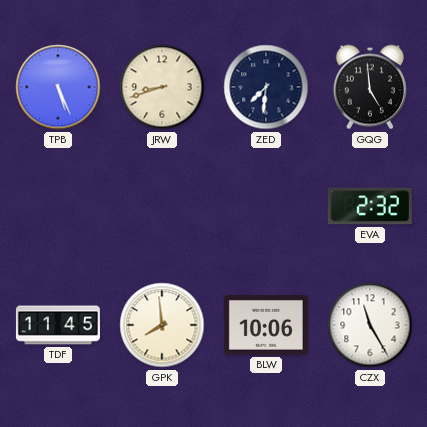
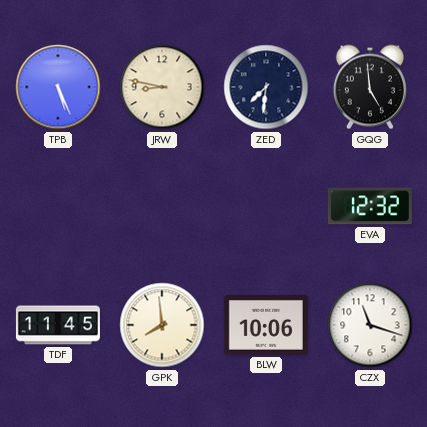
JRW: 8:42 -> 8:47
EVA: 2:32 -> 12:32
CZX: 11:25 -> 11:18
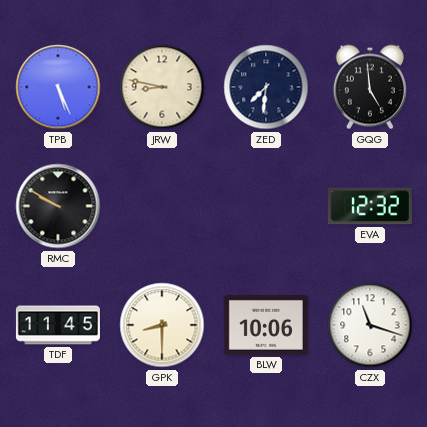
RMC: none -> 9:50
GPK: 7:59 -> 8:30
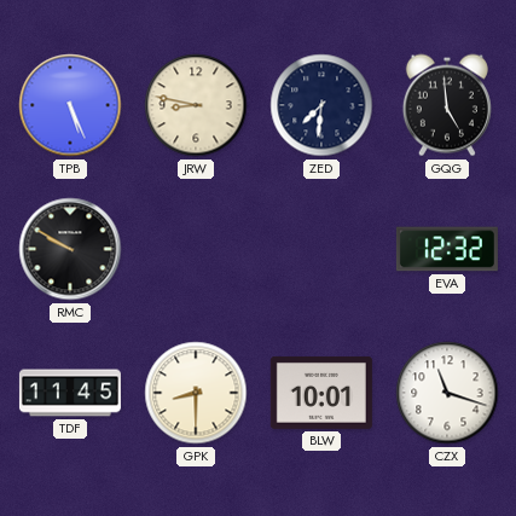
BLW: 10:06 -> 10:01
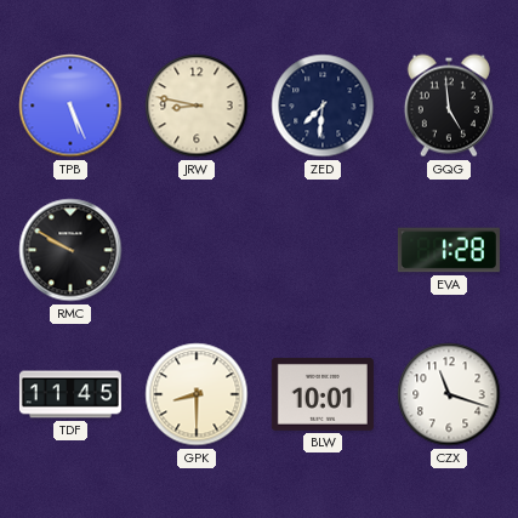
EVA: 12:32 -> 1:28
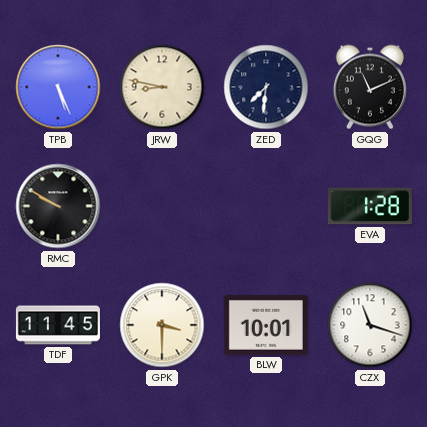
GQG: 4:59 -> 11:11
GPK: 8:30 -> 3:30
